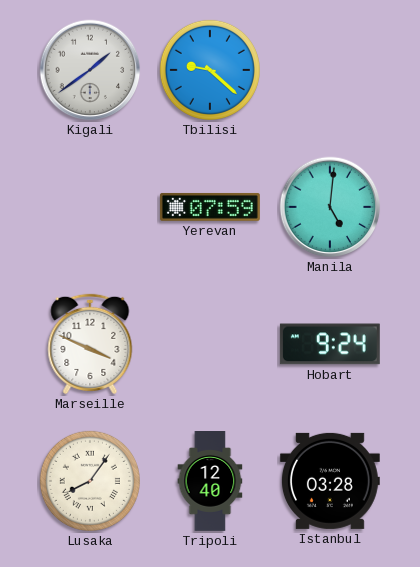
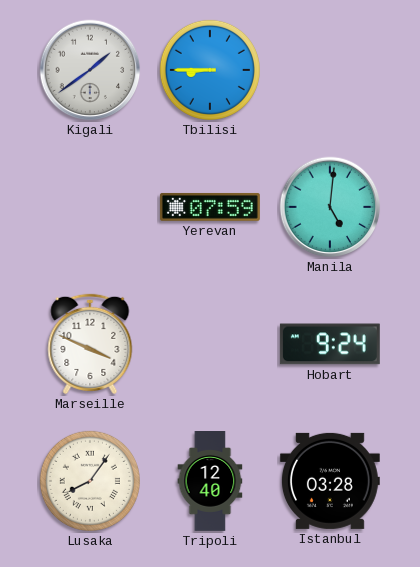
Tbilisi: 9:22 -> 8:45
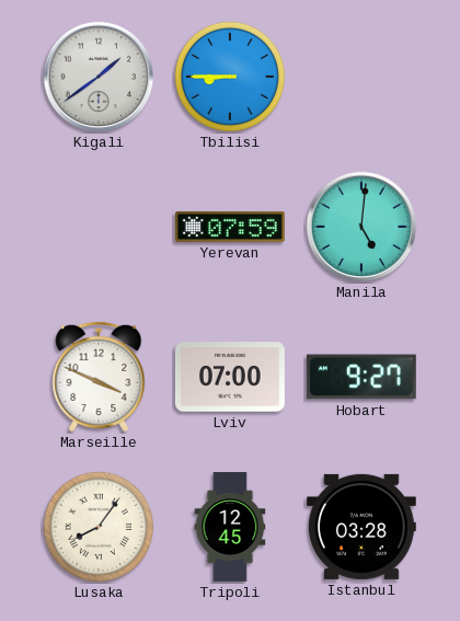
Lviv: none -> 07:00
Hobart: 9:24 -> 9:27
Tripoli: 12:40 -> 12:45
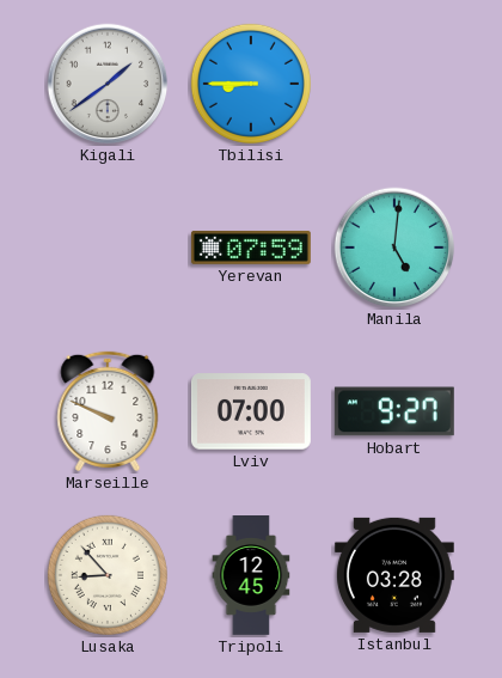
Marseille: 3:49 -> 9:49
Lusaka: 8:06 -> 8:53
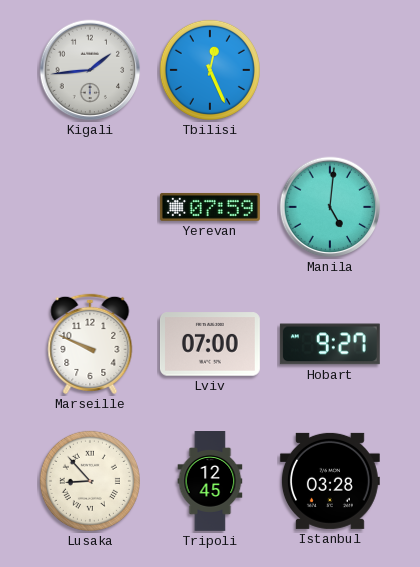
Kigali: 1:39 -> 1:44
Tbilisi: 8:45 -> 12:26
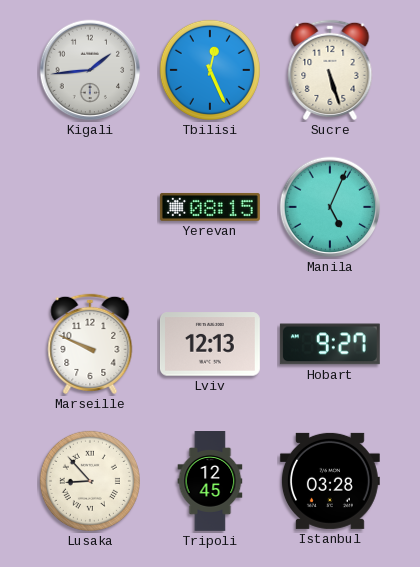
Sucre: none -> 5:27
Yerevan: 07:59 -> 08:15
Manila: 5:01 -> 5:04
Lviv: 07:00 -> 12:13
